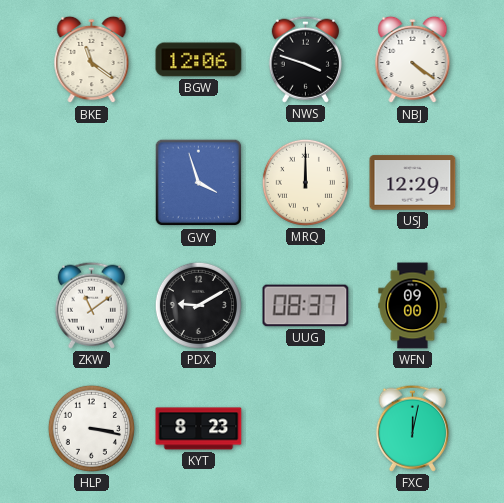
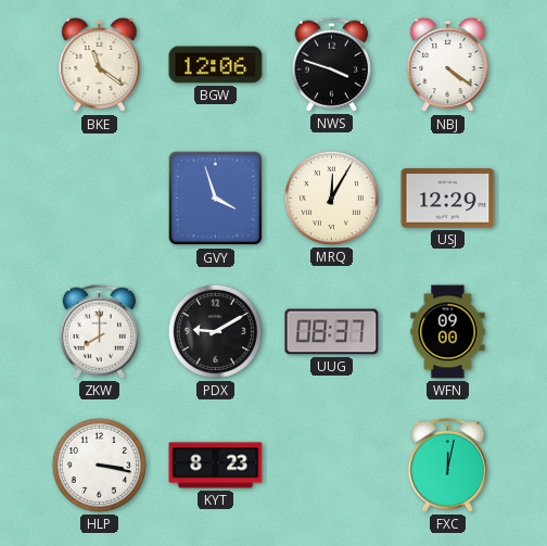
MRQ: 12:00 -> 12:05
ZKW: 11:09 -> 8:00
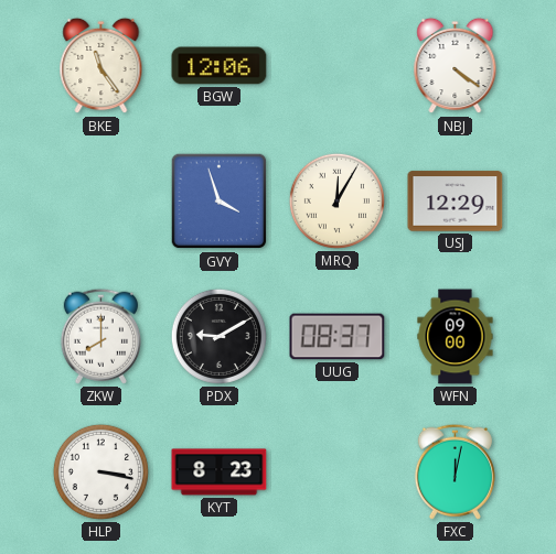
BKE: 11:21 -> 11:24
NWS: 3:48 -> none
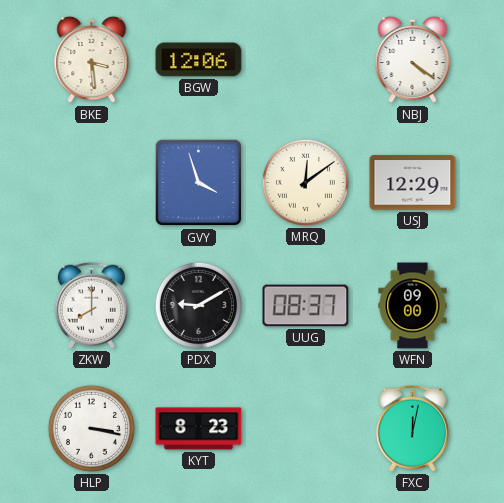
BKE: 11:24 -> 3:29
MRQ: 12:05 -> 12:09
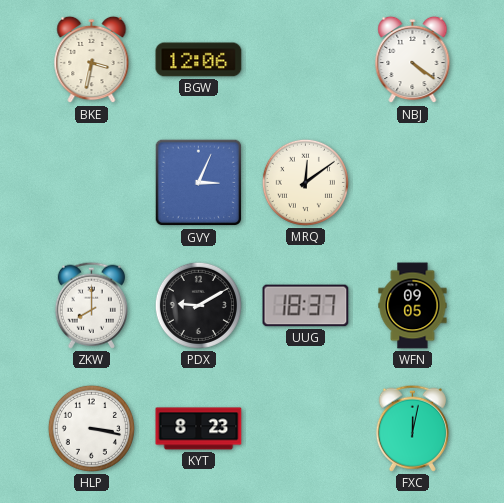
BKE: 3:29 -> 3:32
GVY: 3:57 -> 3:04
USJ: 12:29 -> none
UUG: 08:37 -> 18:37
WFN: 09:00 -> 09:05
